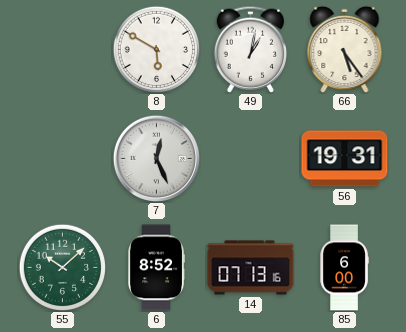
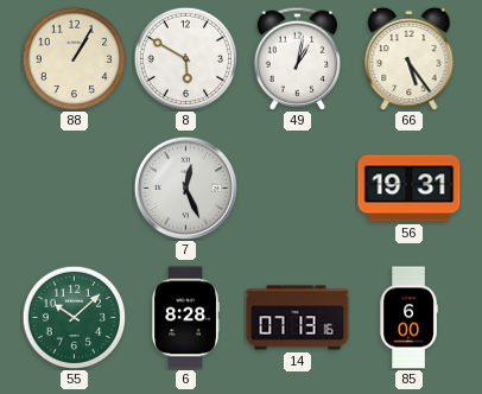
88: none -> 1:05
6: 8:52 -> 8:28
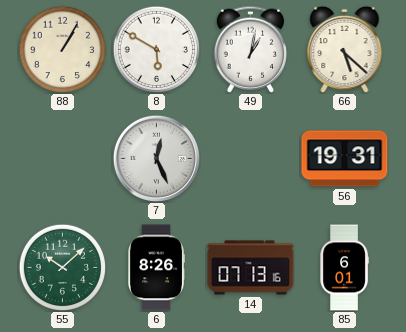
66: 5:24 -> 5:22
6: 8:28 -> 8:26
85: 6:00 -> 6:01
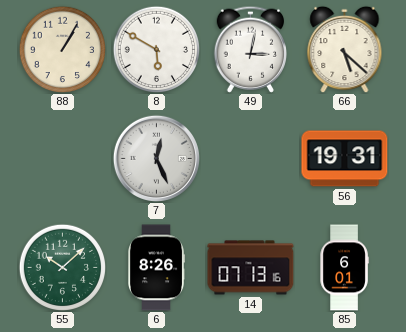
49: 1:02 -> 3:02
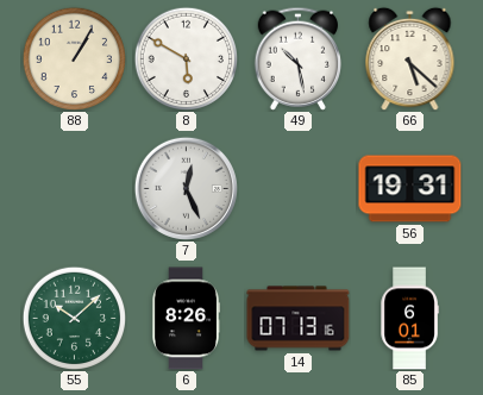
49: 3:02 -> 10:28
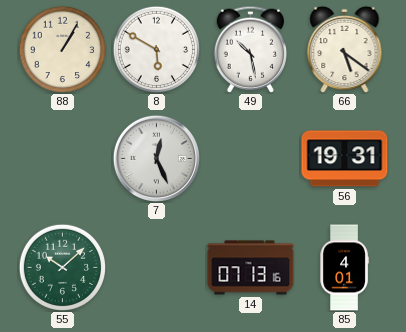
66: 5:22 -> 5:21
6: 8:26 -> none
85: 6:01 -> 4:01
